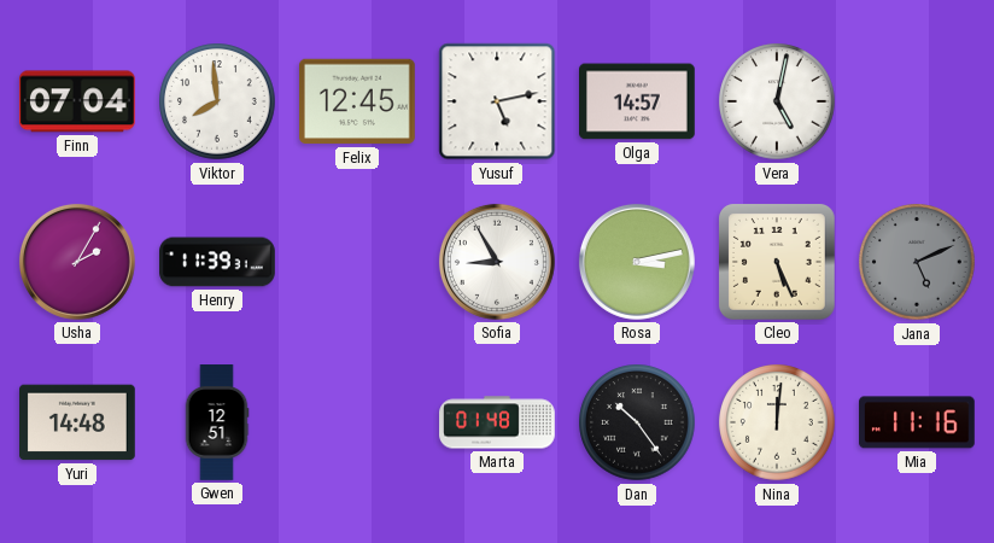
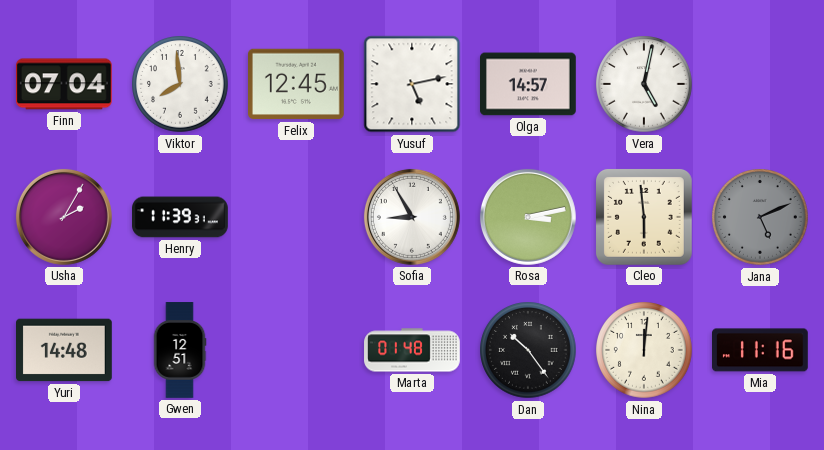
Cleo: 5:26 -> 5:59
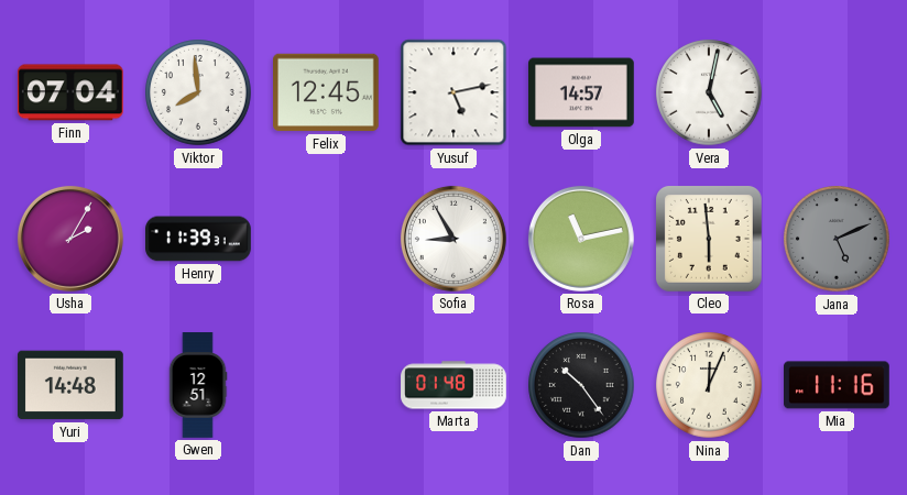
Rosa: 3:13 -> 11:13
Nina: 12:01 -> 12:04
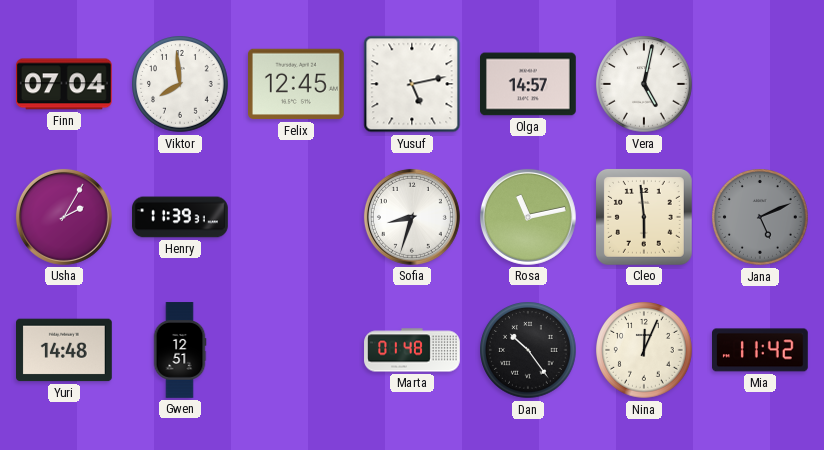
Sofia: 8:55 -> 8:33
Mia: 11:16 -> 11:42
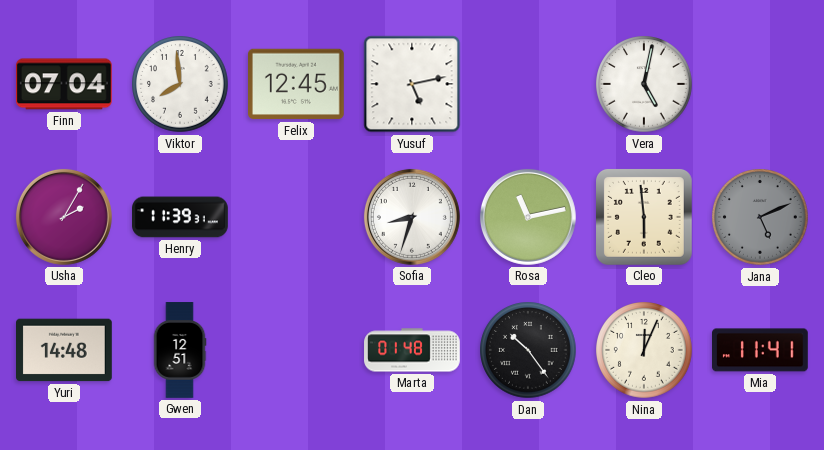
Olga: 14:57 -> none
Mia: 11:42 -> 11:41
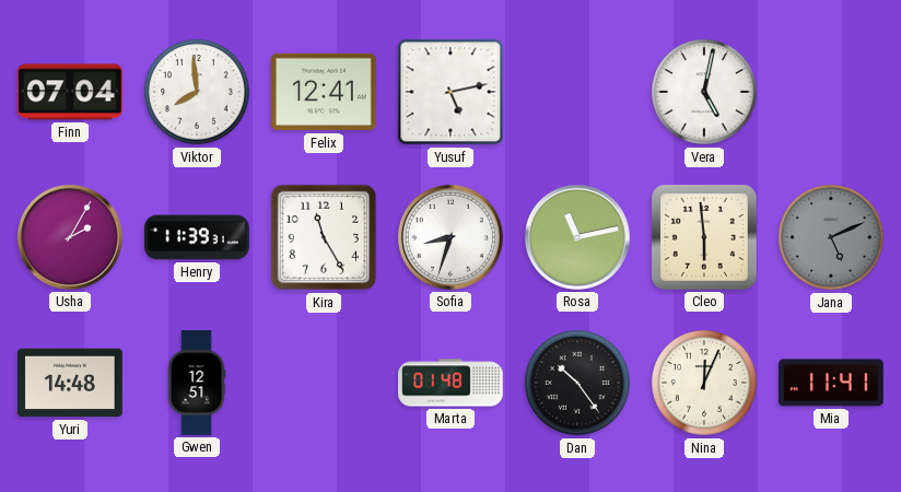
Felix: 12:45 -> 12:41
Kira: none -> 11:25
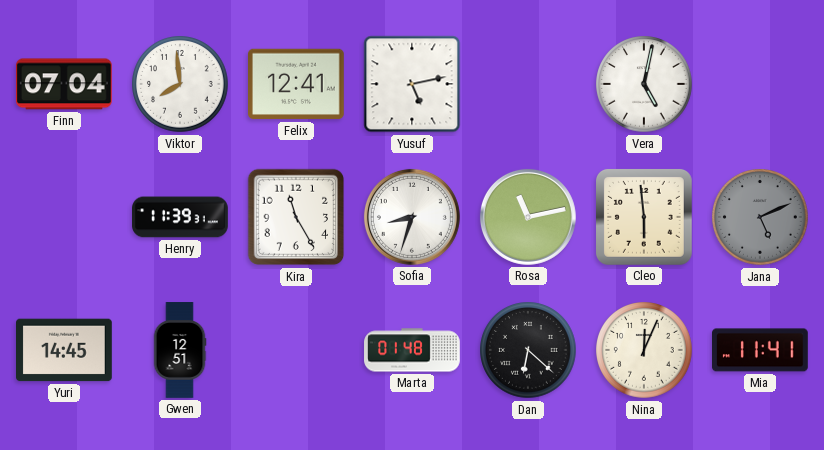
Usha: 2:05 -> none
Yuri: 14:48 -> 14:45
Dan: 10:24 -> 6:22
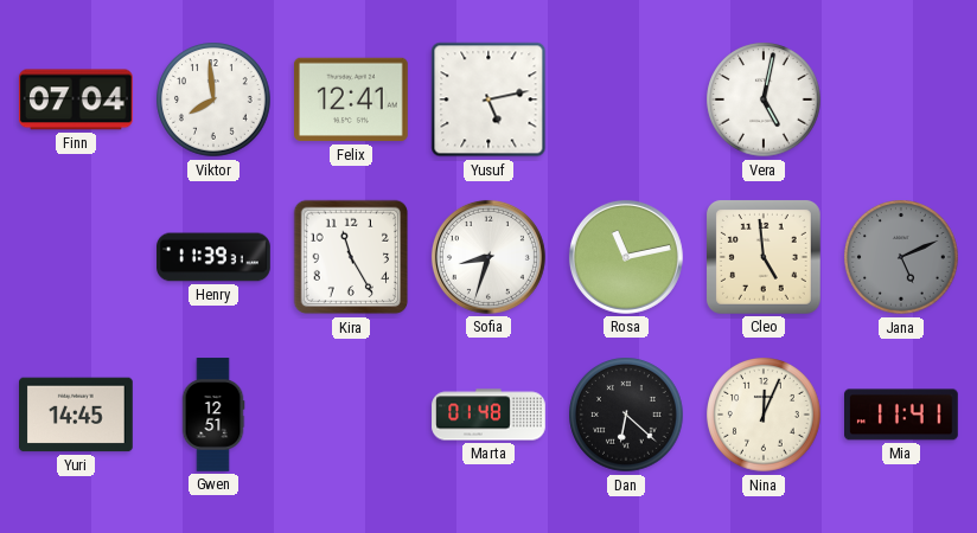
Cleo: 5:59 -> 4:59
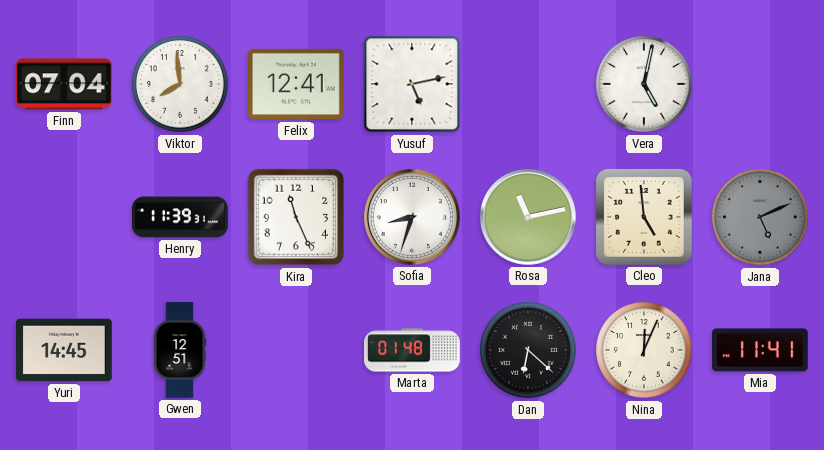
Kira: 11:25 -> 11:26
